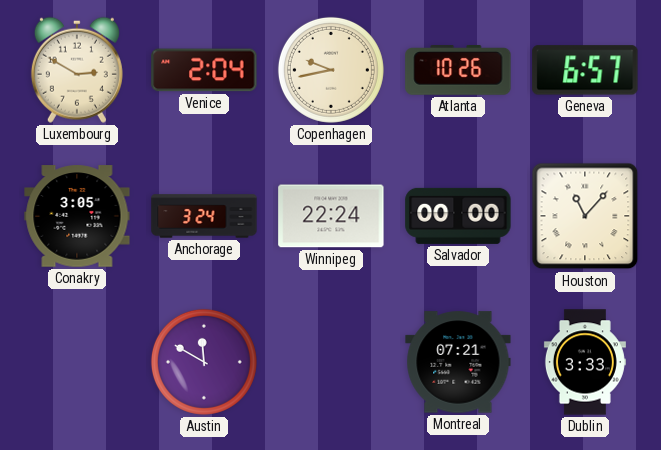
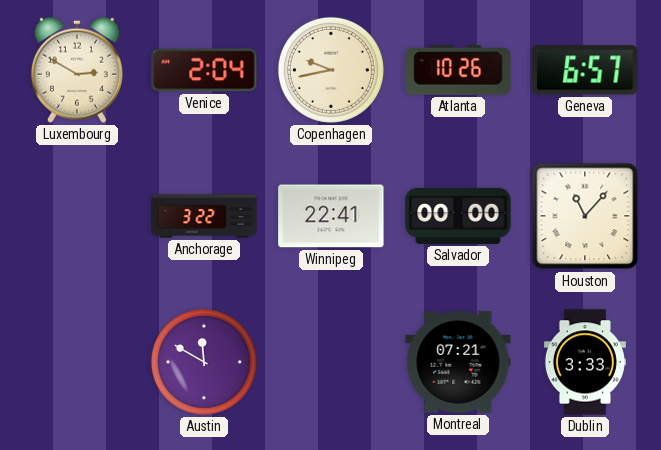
Conakry: 3:05 -> none
Anchorage: 3:24 -> 3:22
Winnipeg: 22:24 -> 22:41
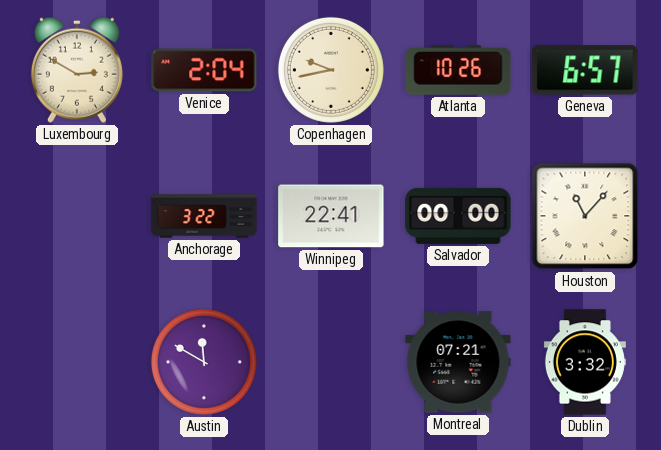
Dublin: 3:33 -> 3:32
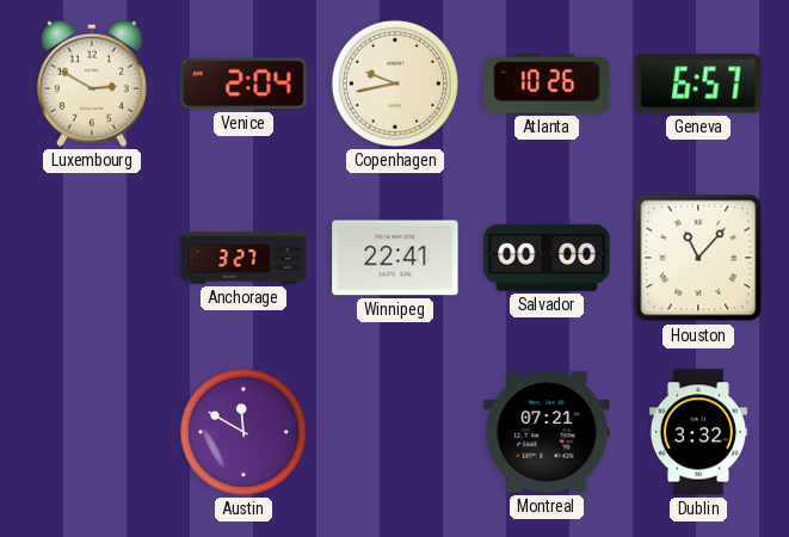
Anchorage: 3:22 -> 3:27
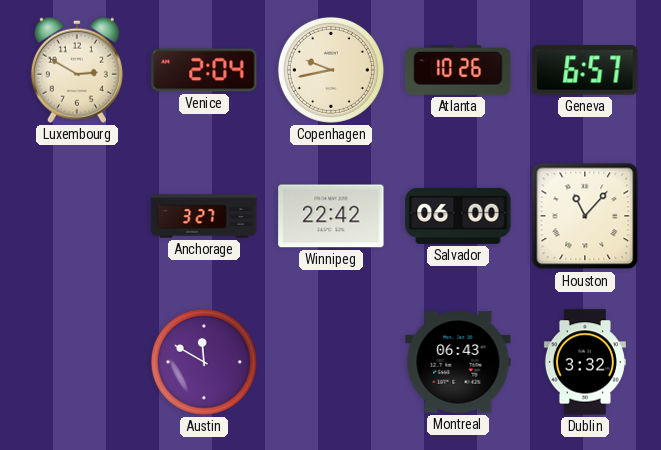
Winnipeg: 22:41 -> 22:42
Salvador: 00:00 -> 06:00
Montreal: 07:21 -> 06:43
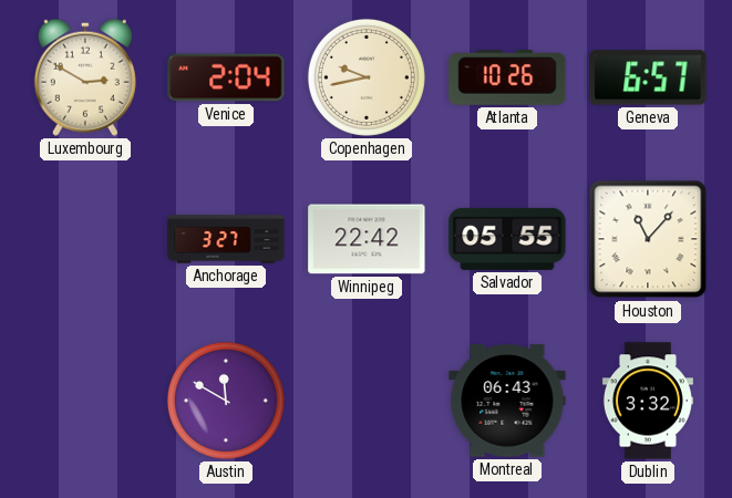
Salvador: 06:00 -> 05:55
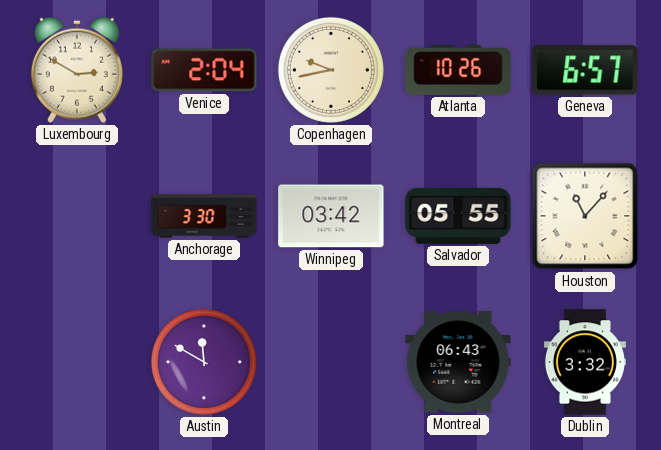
Anchorage: 3:27 -> 3:30
Winnipeg: 22:42 -> 03:42
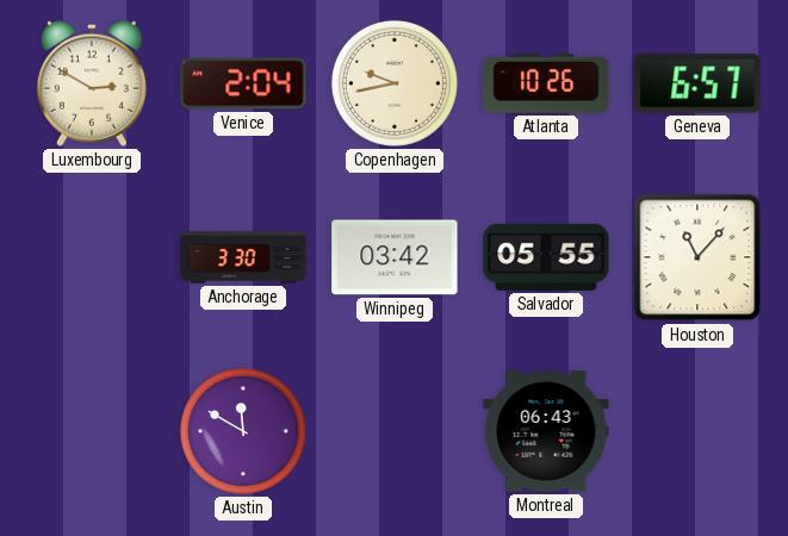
Dublin: 3:32 -> none
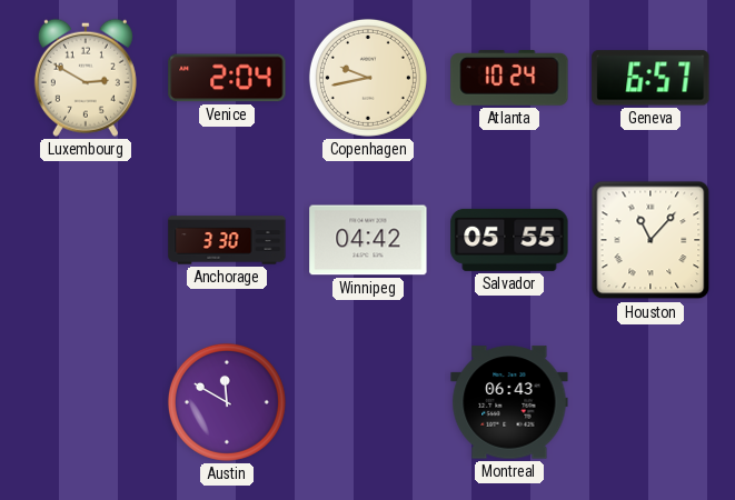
Atlanta: 10:26 -> 10:24
Winnipeg: 03:42 -> 04:42
